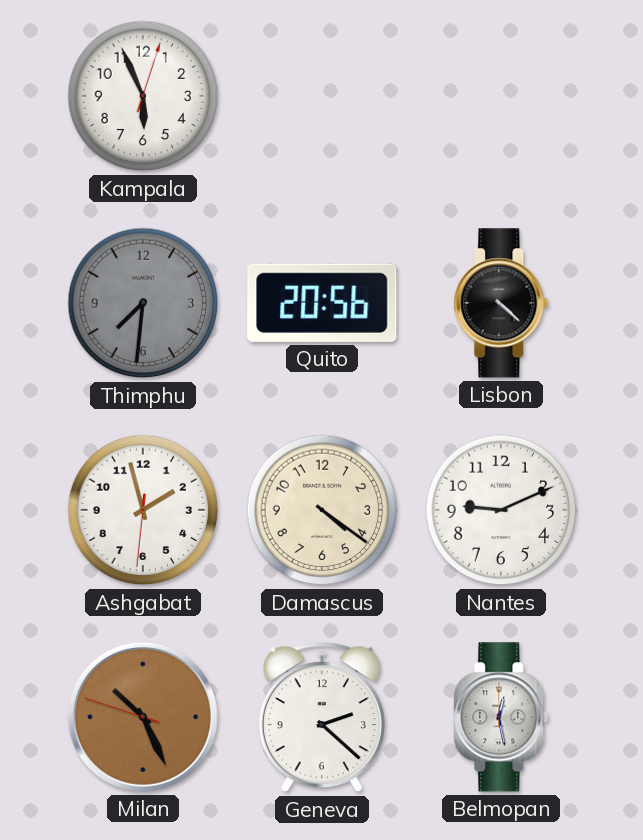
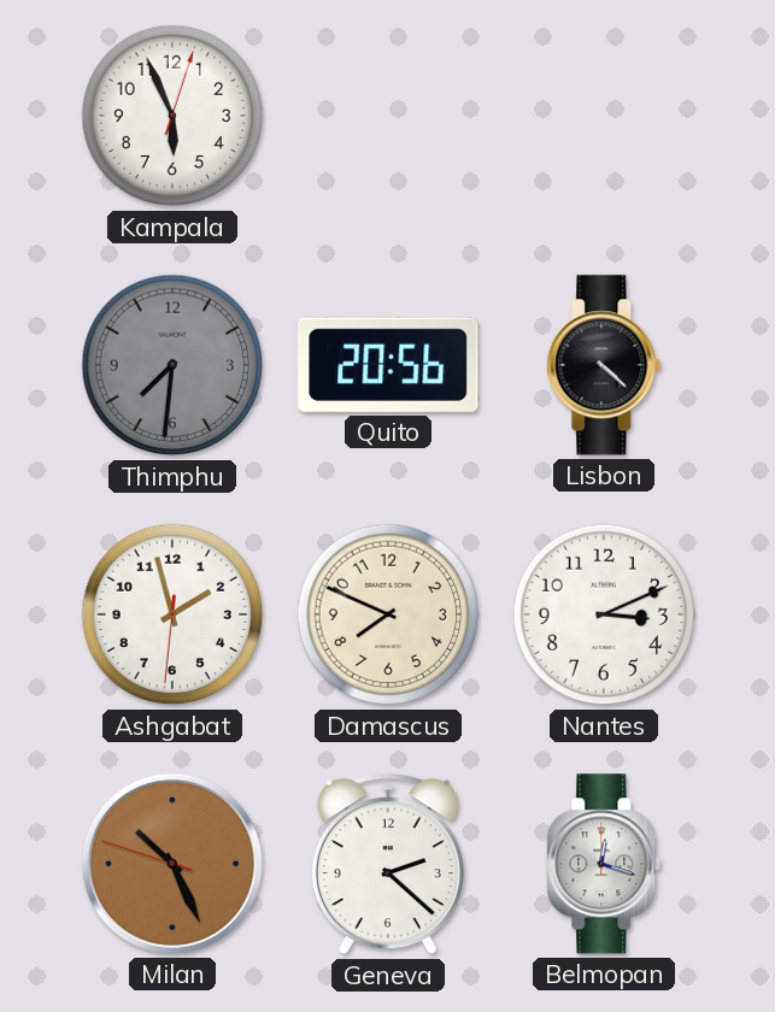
Damascus: 4:21 -> 7:49
Nantes: 9:11 -> 3:11
Belmopan: 12:28 -> 12:18
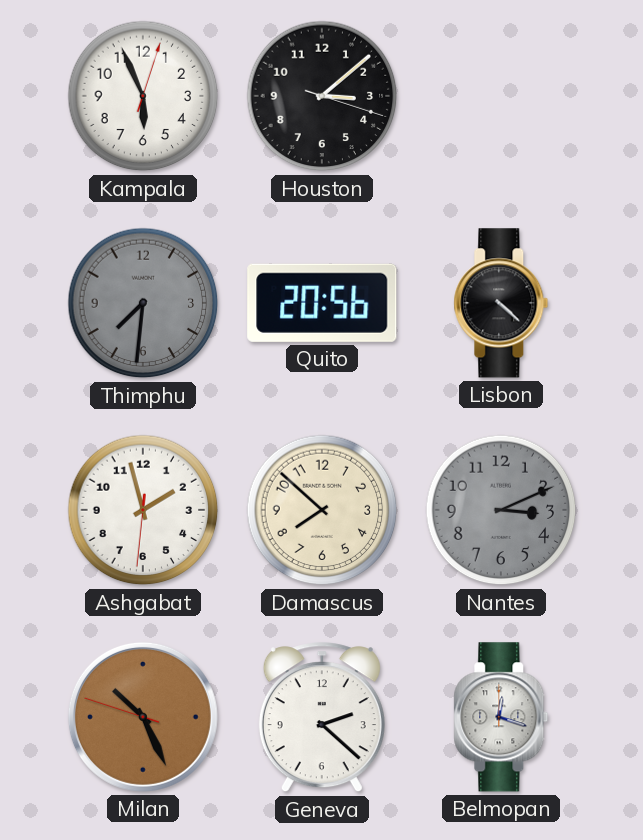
Houston: none -> 3:08
Damascus: 7:49 -> 7:52
Nantes dial: white -> grey
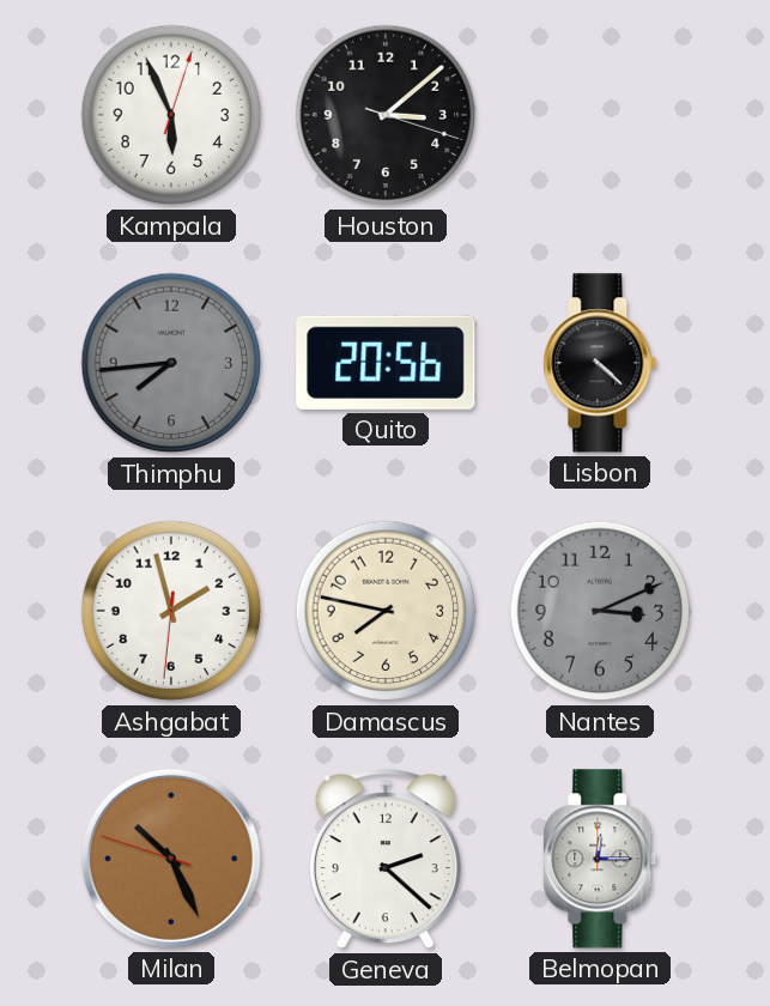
Thimphu: 7:31 -> 7:44
Damascus: 7:52 -> 7:47
Belmopan: 12:18 -> 12:15
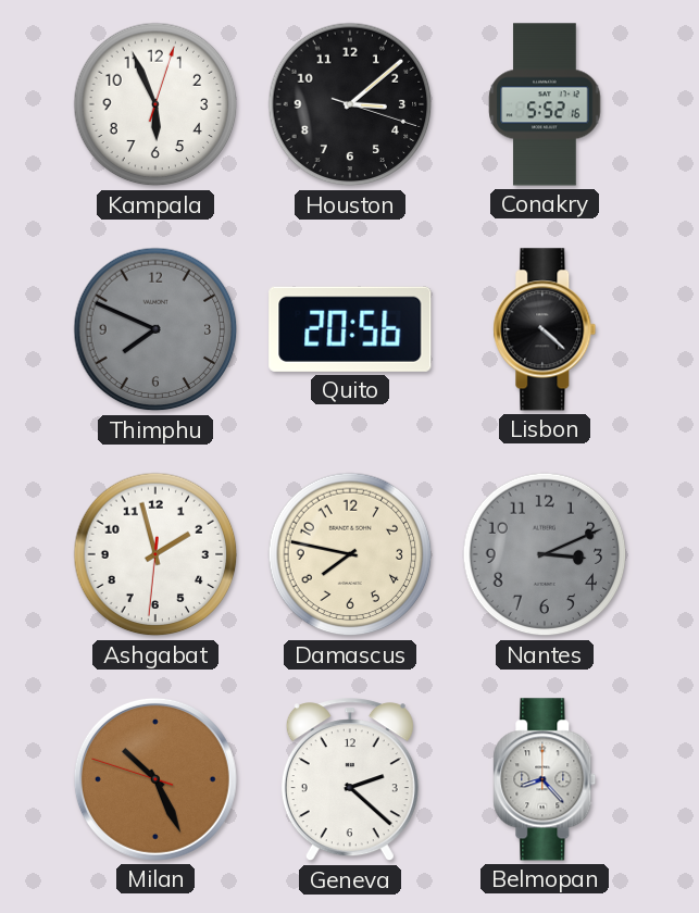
Conakry: none -> 5:52
Thimphu: 7:44 -> 7:49
Belmopan: 12:15 -> 8:23
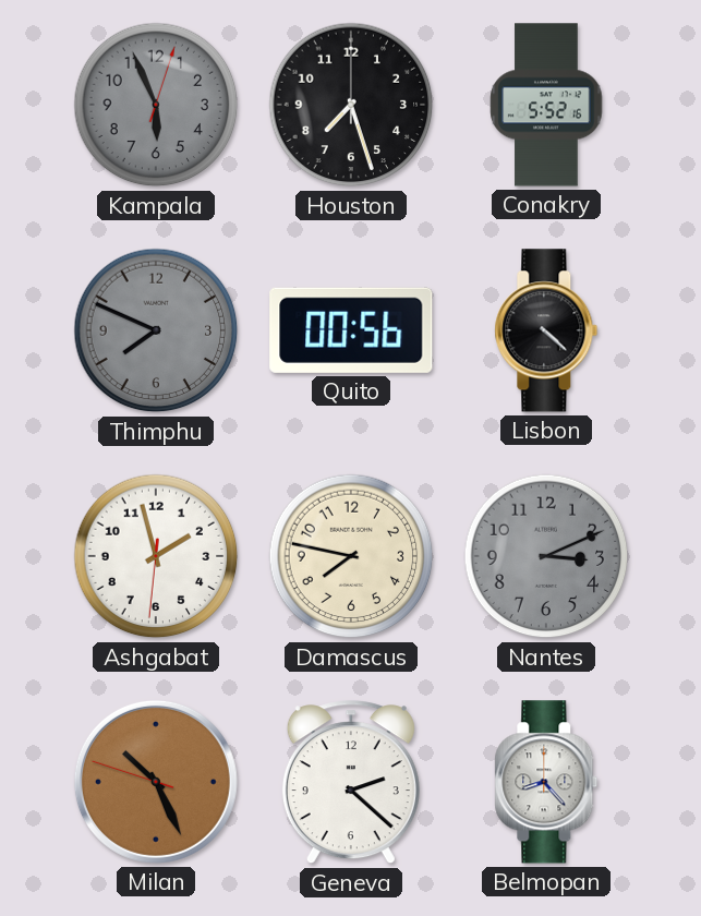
Kampala dial: white -> grey
Houston: 3:08 -> 7:27
Quito: 20:56 -> 00:56
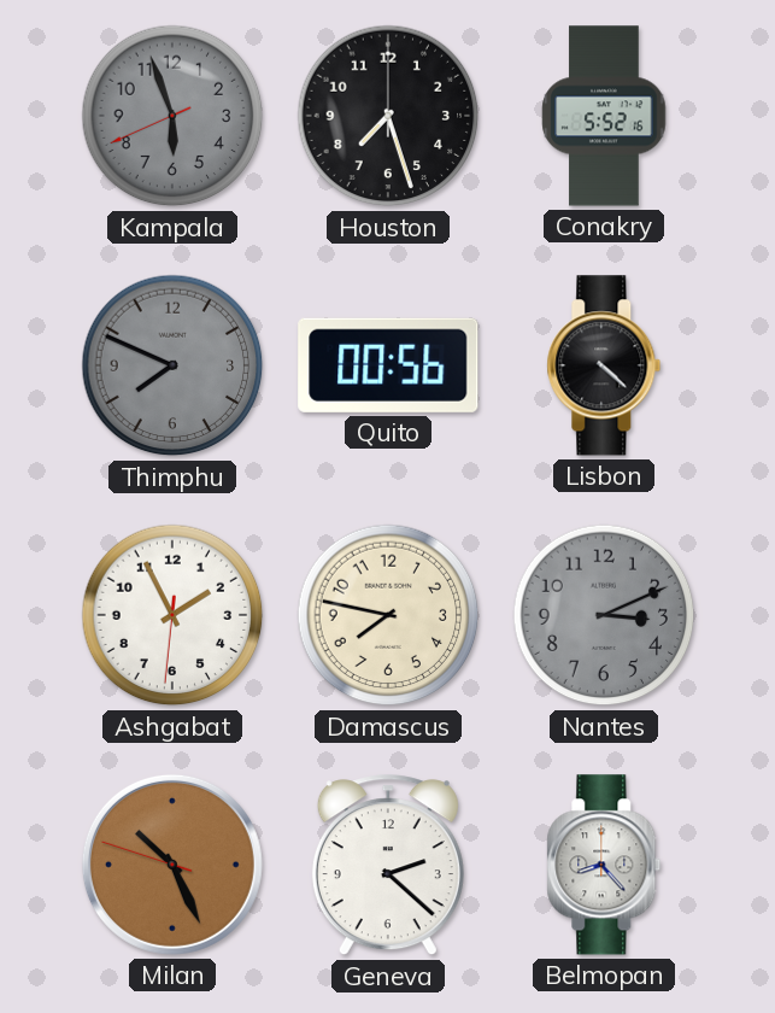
Kampala: 5:56:03 -> 5:56:41
Ashgabat: 1:57 -> 1:55
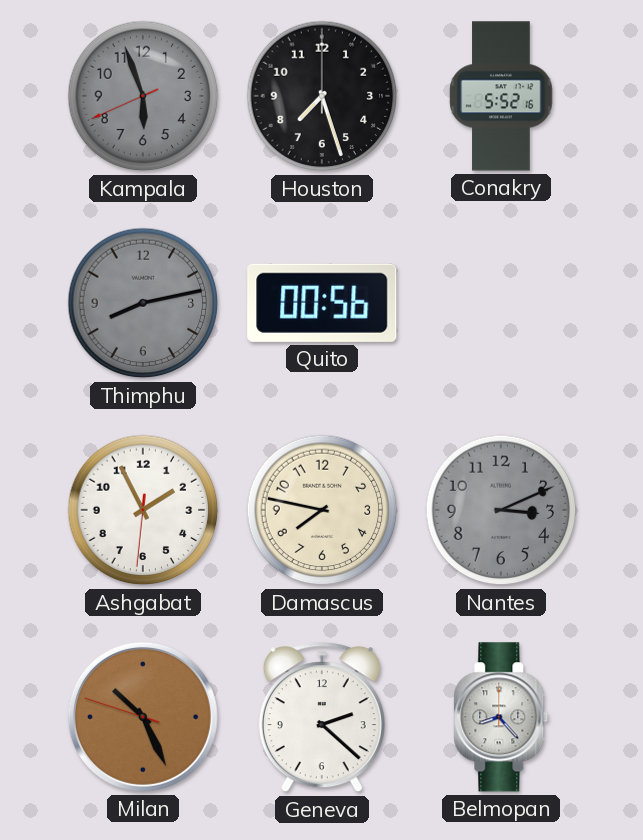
Thimphu: 7:49 -> 8:13
Lisbon: 4:22 -> none
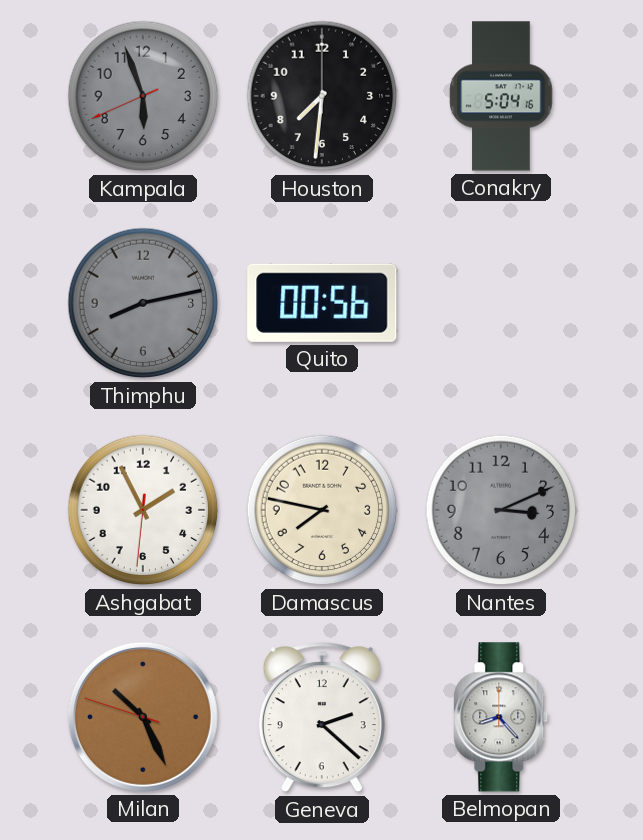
Houston: 7:27 -> 7:31
Conakry: 5:52 -> 5:04
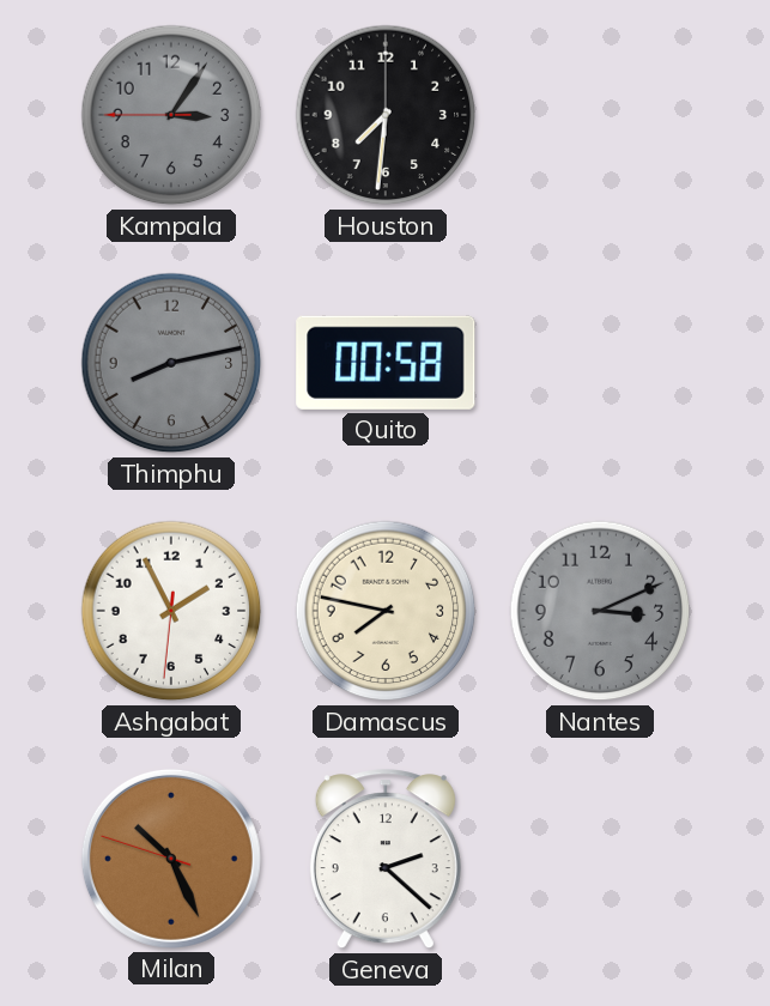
Kampala: 5:56 -> 3:05
Conakry: 5:04 -> none
Quito: 00:56 -> 00:58
Belmopan: 8:23 -> none
